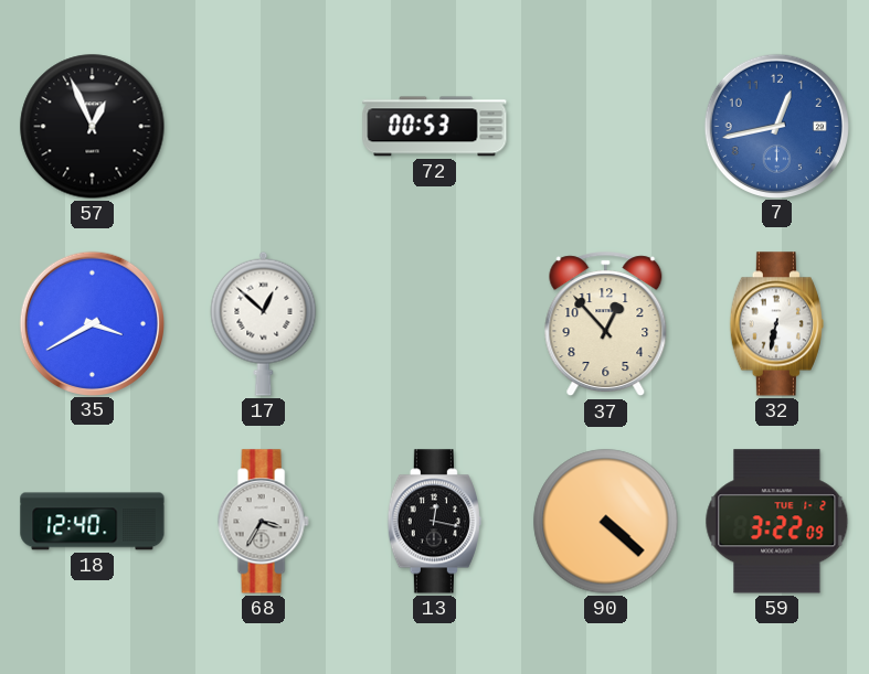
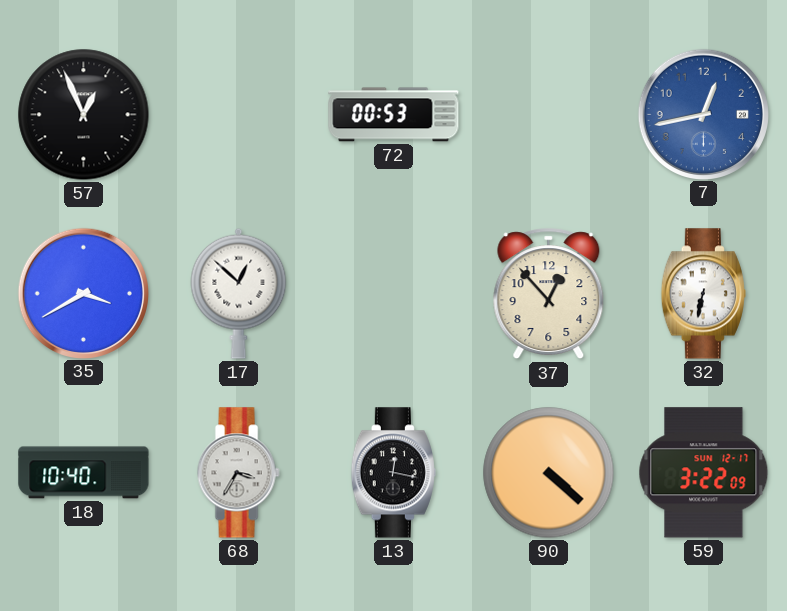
18: 12:40 -> 10:40
59 date: TUE 1-2 -> SUN 12-17
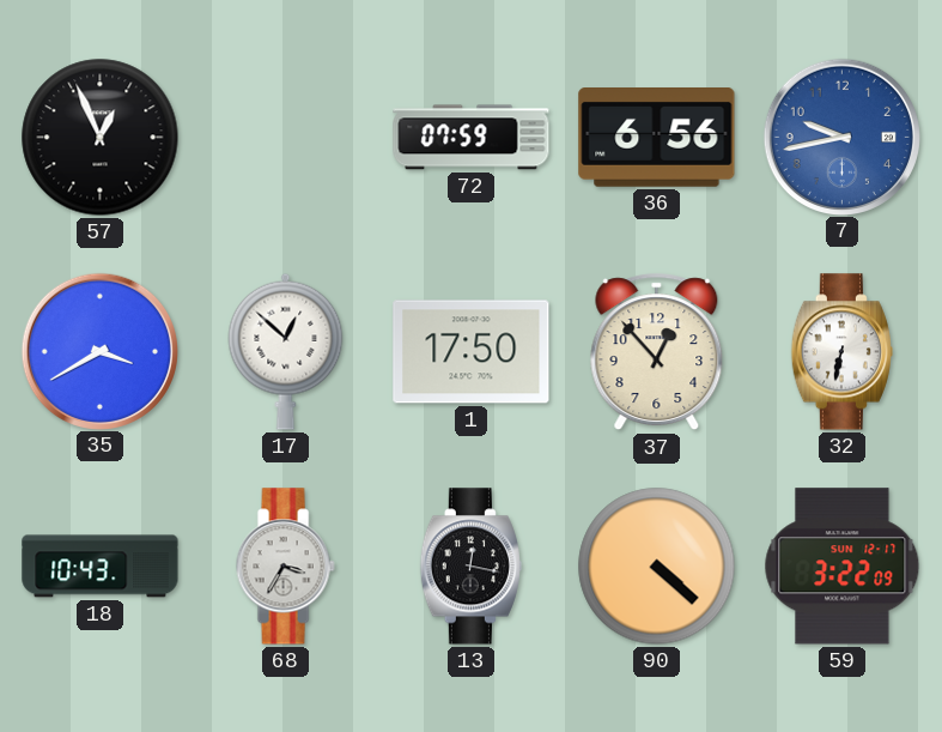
72: 00:53 -> 07:59
36: none -> 6:56
7: 12:43 -> 9:43
1: none -> 17:50
18: 10:40 -> 10:43
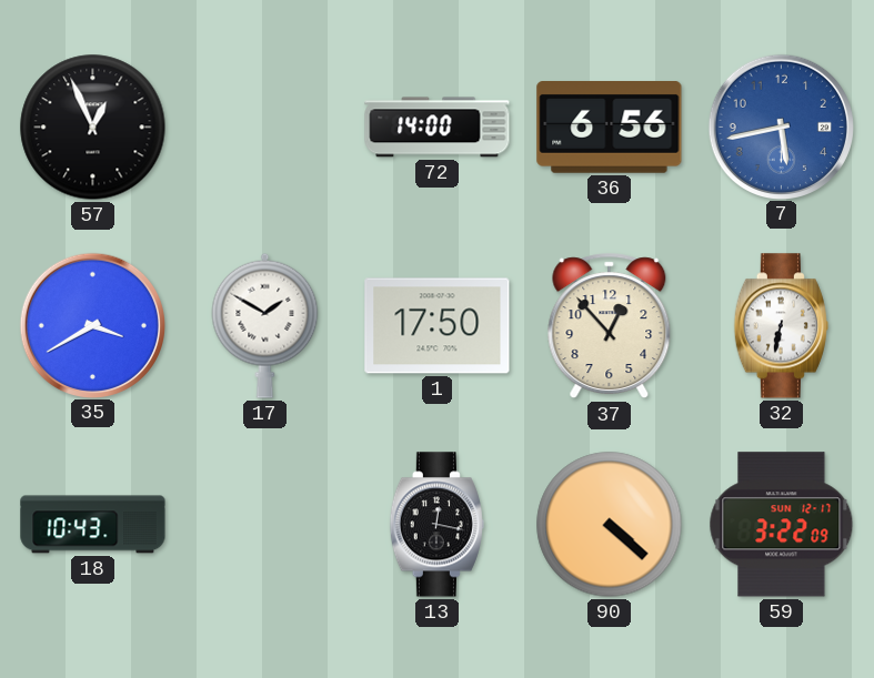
72: 07:59 -> 14:00
7: 9:43 -> 5:43
17: 12:52 -> 1:50
68: 3:35 -> none
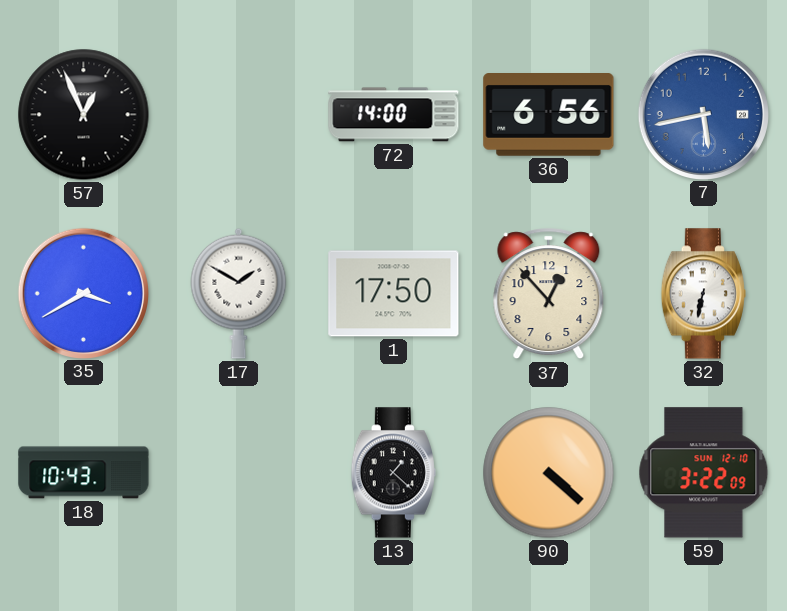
13: 12:17 -> 1:22
59 date: SUN 12-17 -> SUN 12-10
